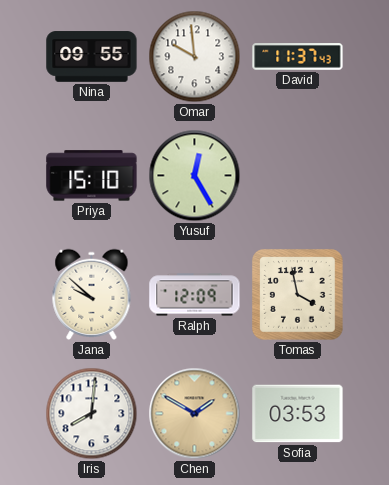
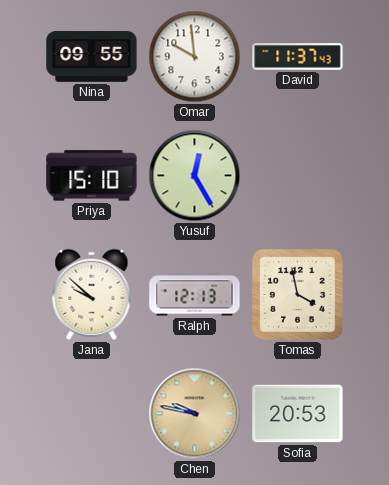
Ralph: 12:09 -> 12:13
Iris: 8:01 -> none
Chen: 1:50 -> 9:47
Sofia: 03:53 -> 20:53
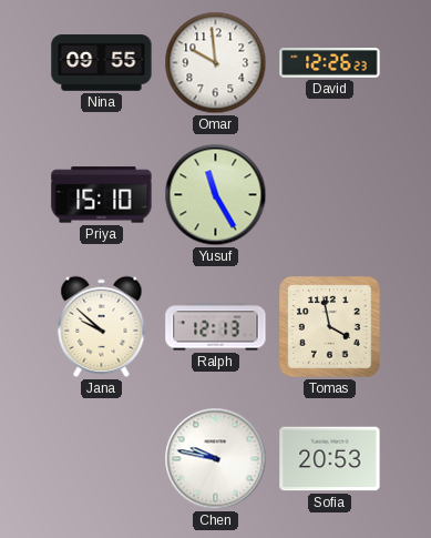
David: 11:37 -> 12:26
Yusuf: 12:25 -> 11:25
Chen dial: champagne -> white
